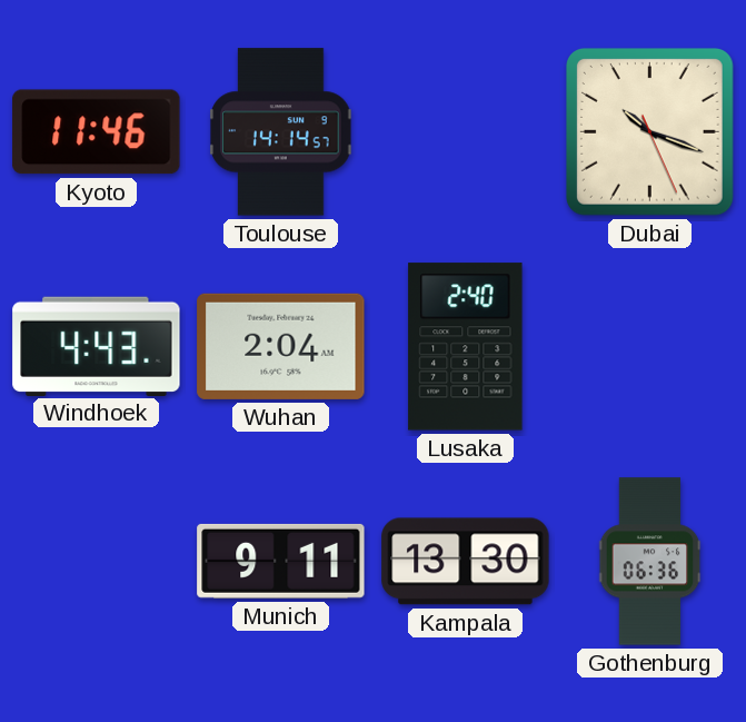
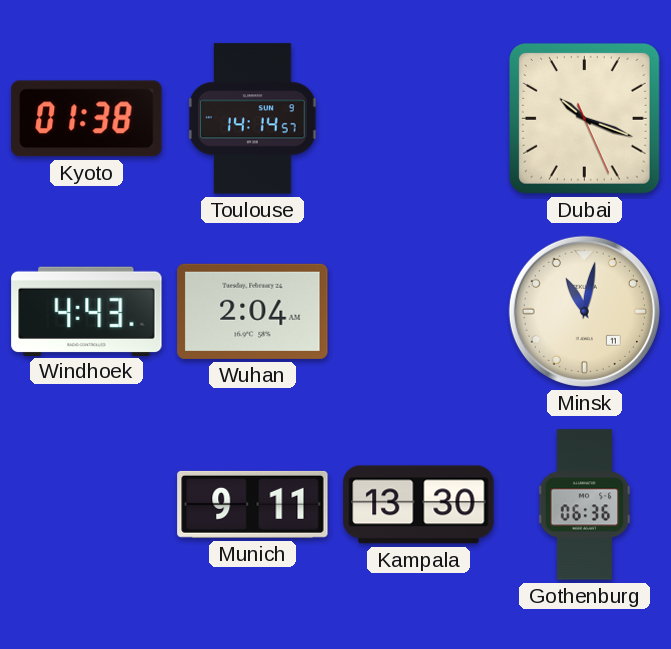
Kyoto: 11:46 -> 01:38
Lusaka: 2:40 -> none
Minsk: none -> 11:02
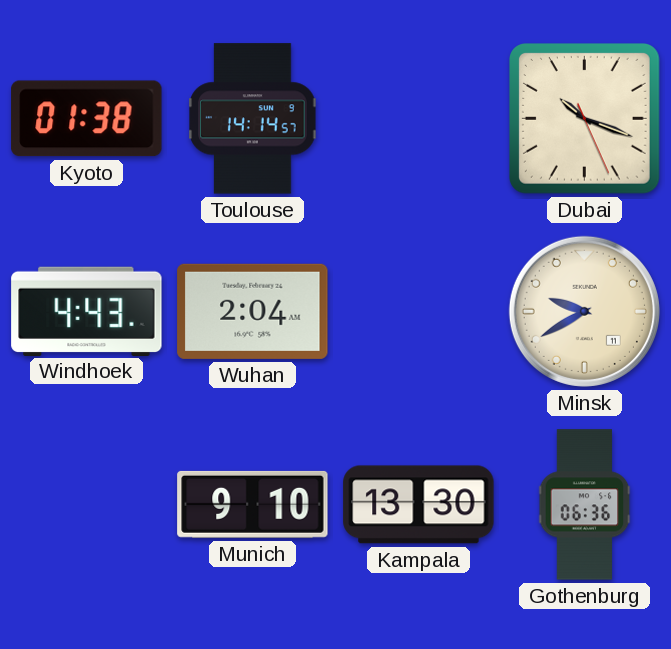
Minsk: 11:02 -> 9:40
Munich: 9:11 -> 9:10
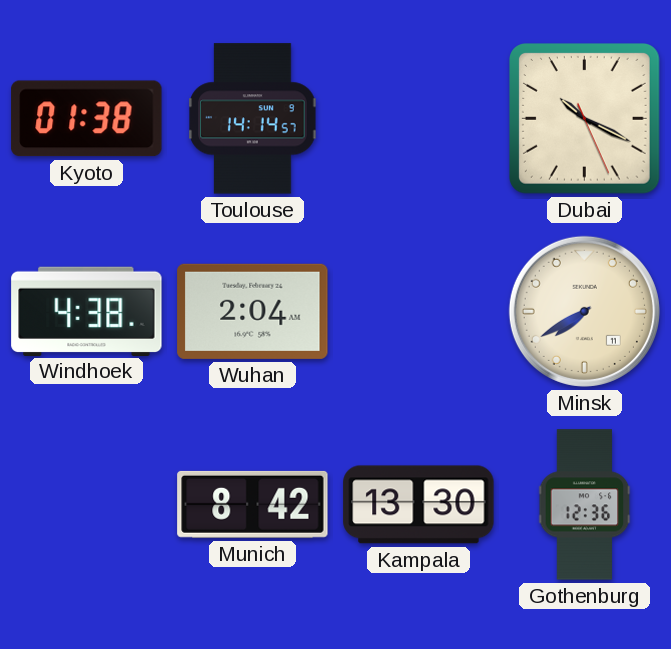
Dubai: 10:18 -> 10:19
Windhoek: 4:43 -> 4:38
Minsk: 9:40 -> 7:40
Munich: 9:10 -> 8:42
Gothenburg: 06:36 -> 12:36
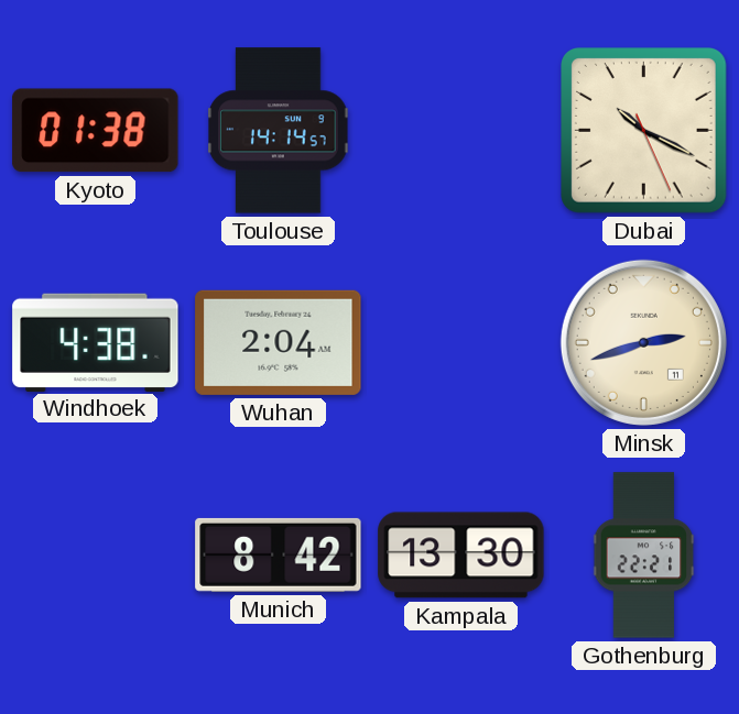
Minsk: 7:40 -> 2:42
Gothenburg: 12:36 -> 22:21
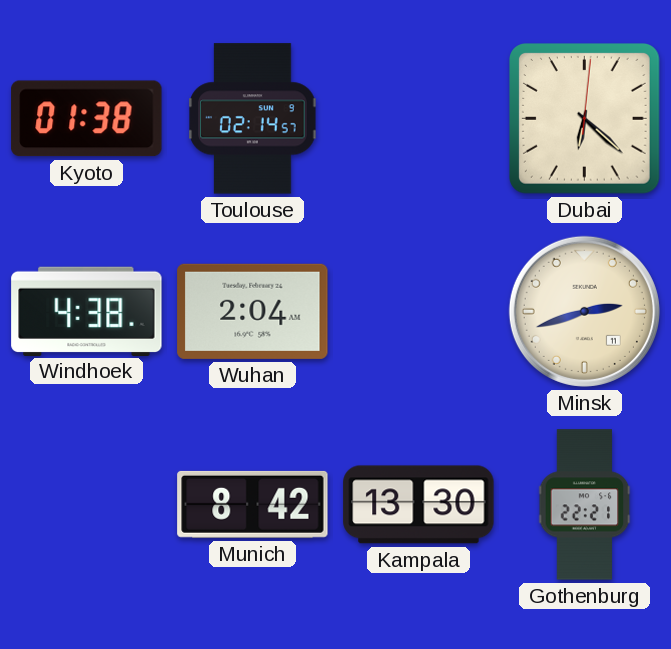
Toulouse: 14:14 -> 02:14
Dubai: 10:19 -> 6:22
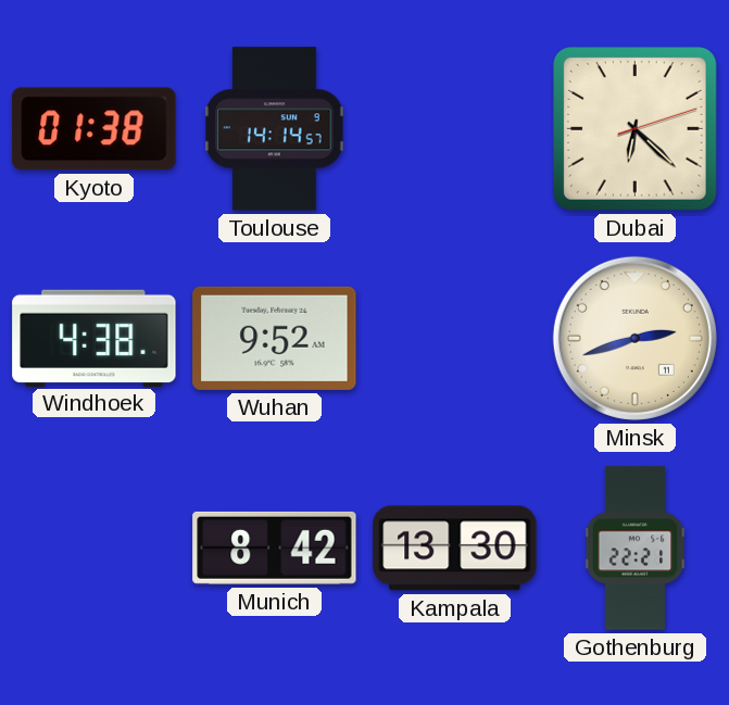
Toulouse: 02:14 -> 14:14
Dubai: 6:22:01 -> 6:22:12
Wuhan: 2:04 -> 9:52
